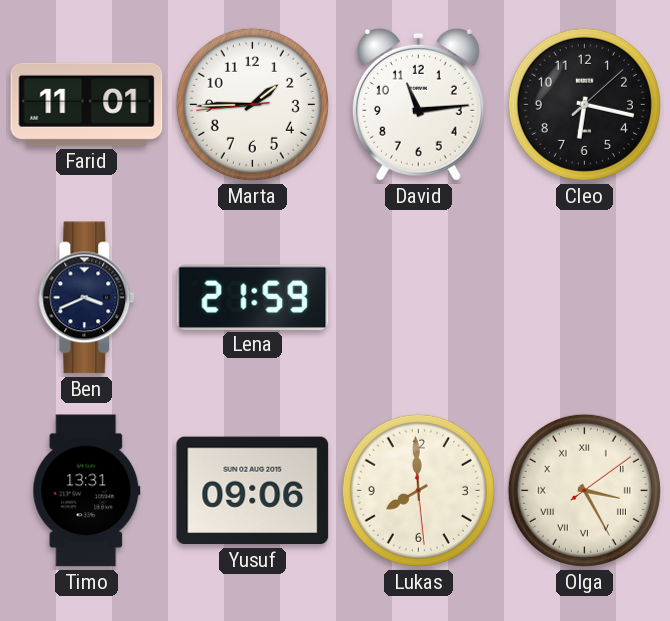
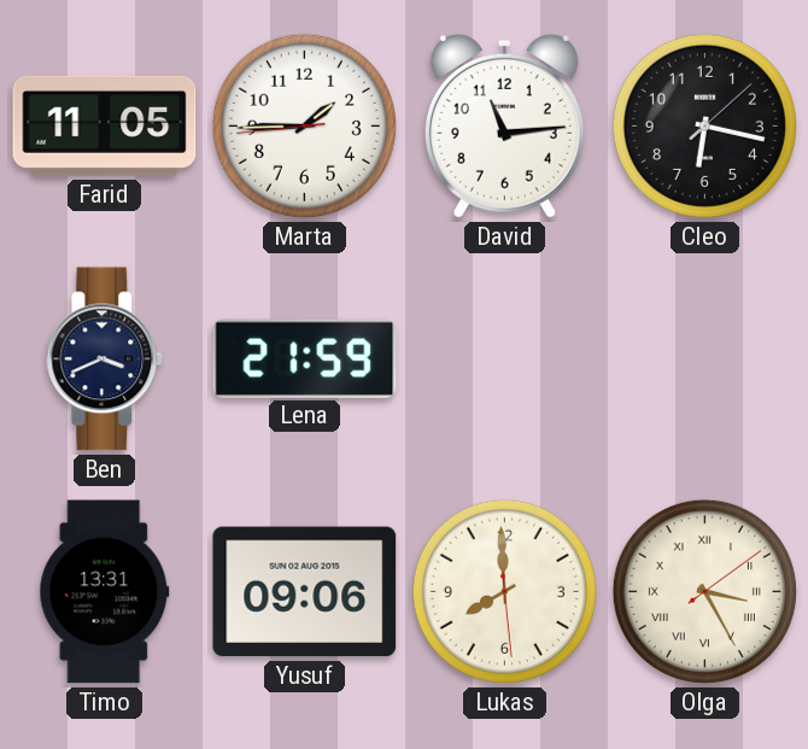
Farid: 11:01 -> 11:05
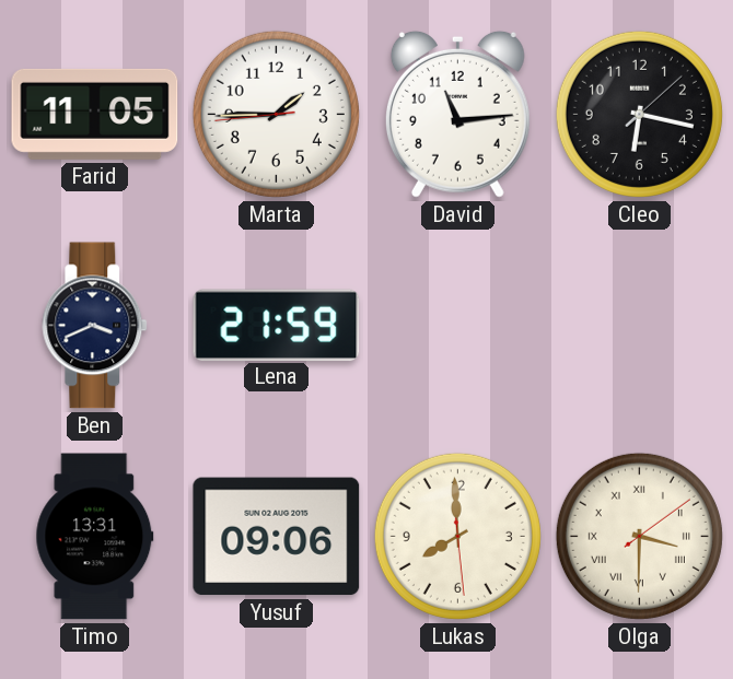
Olga: 3:25 -> 3:30
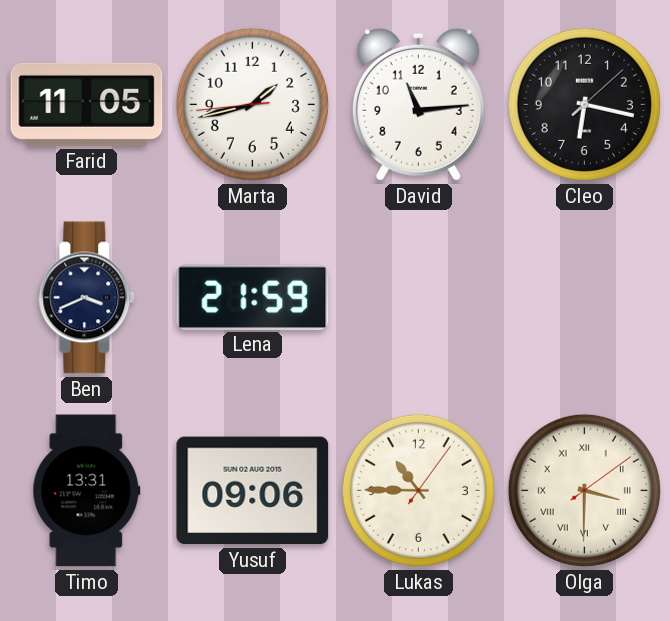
Marta: 1:44 -> 1:42
Lukas: 7:59 -> 10:45
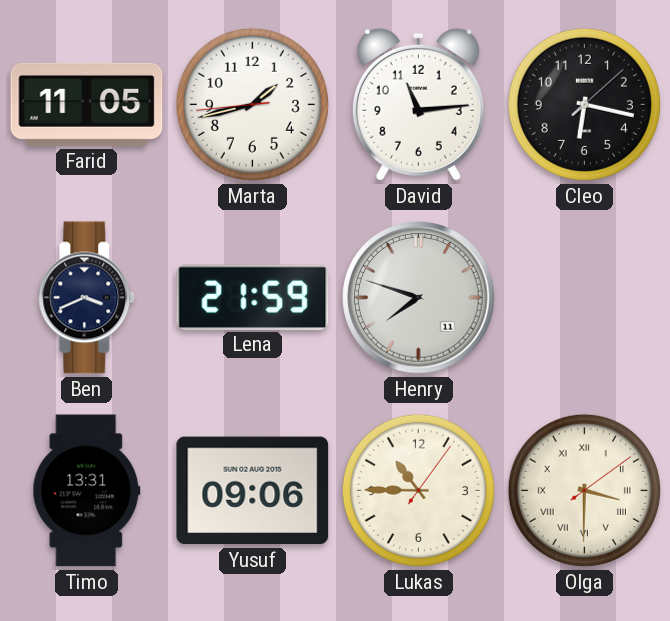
Henry: none -> 7:48
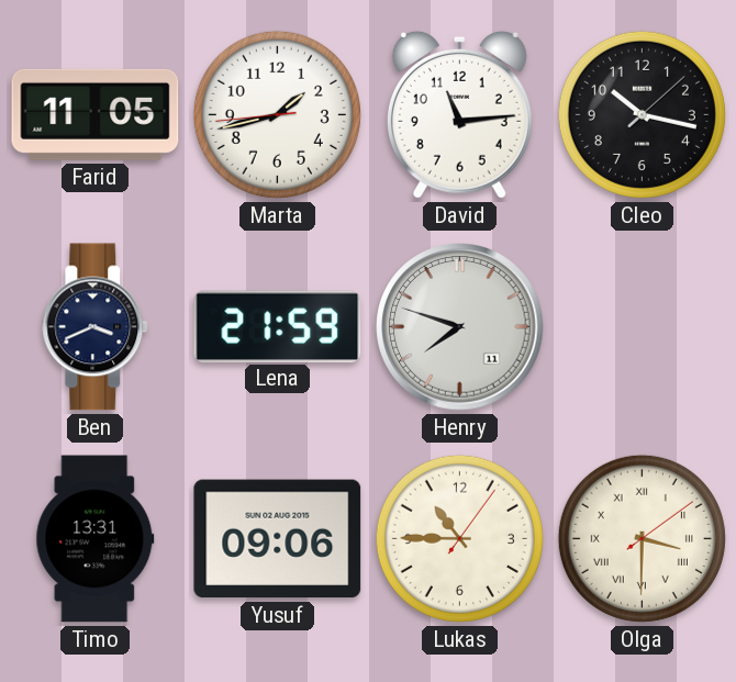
Cleo: 6:17 -> 10:17
